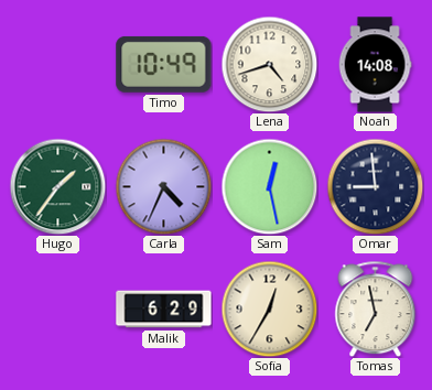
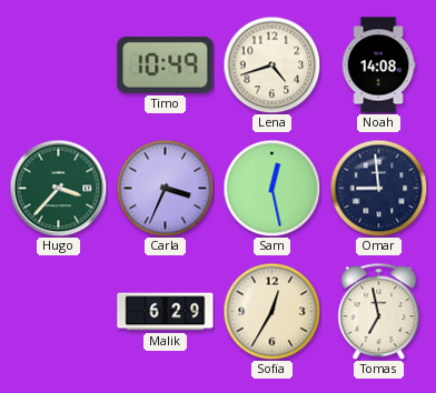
Hugo: 1:36 -> 3:37
Carla: 4:34 -> 3:34
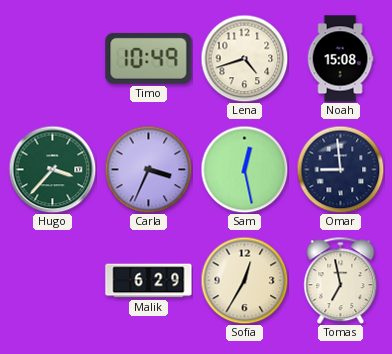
Noah: 14:08 -> 15:08
